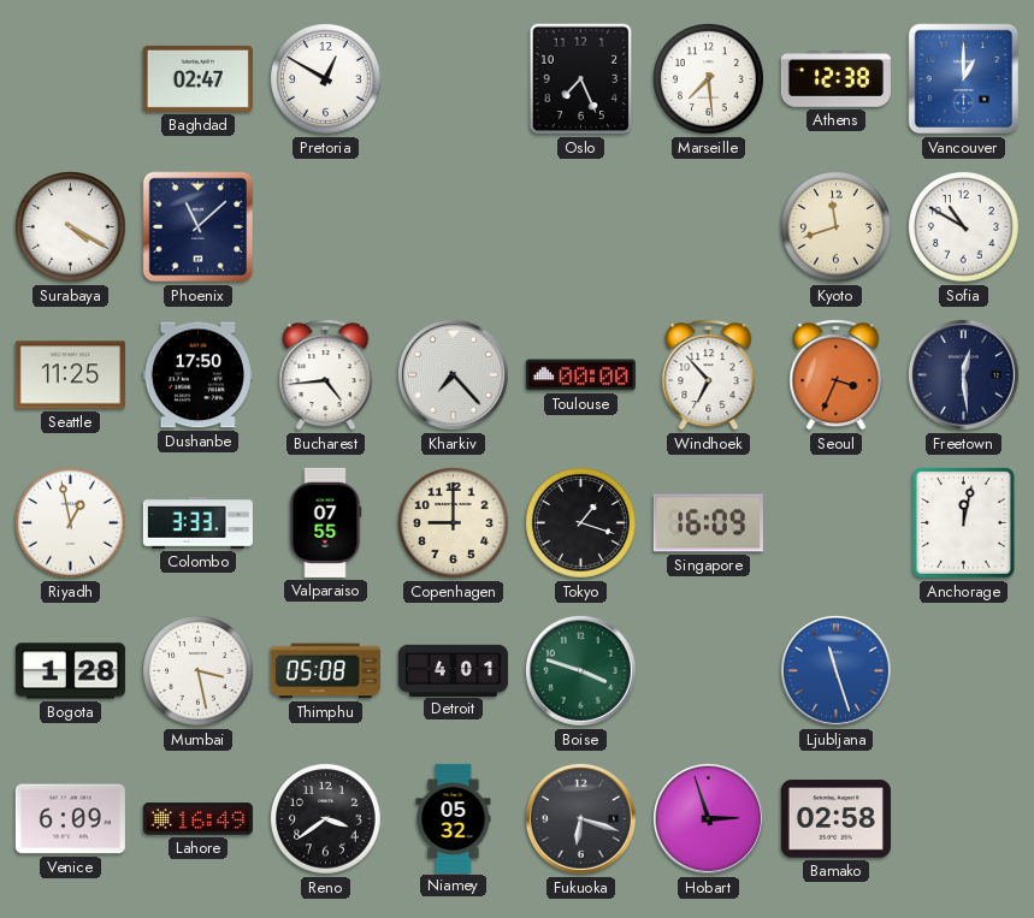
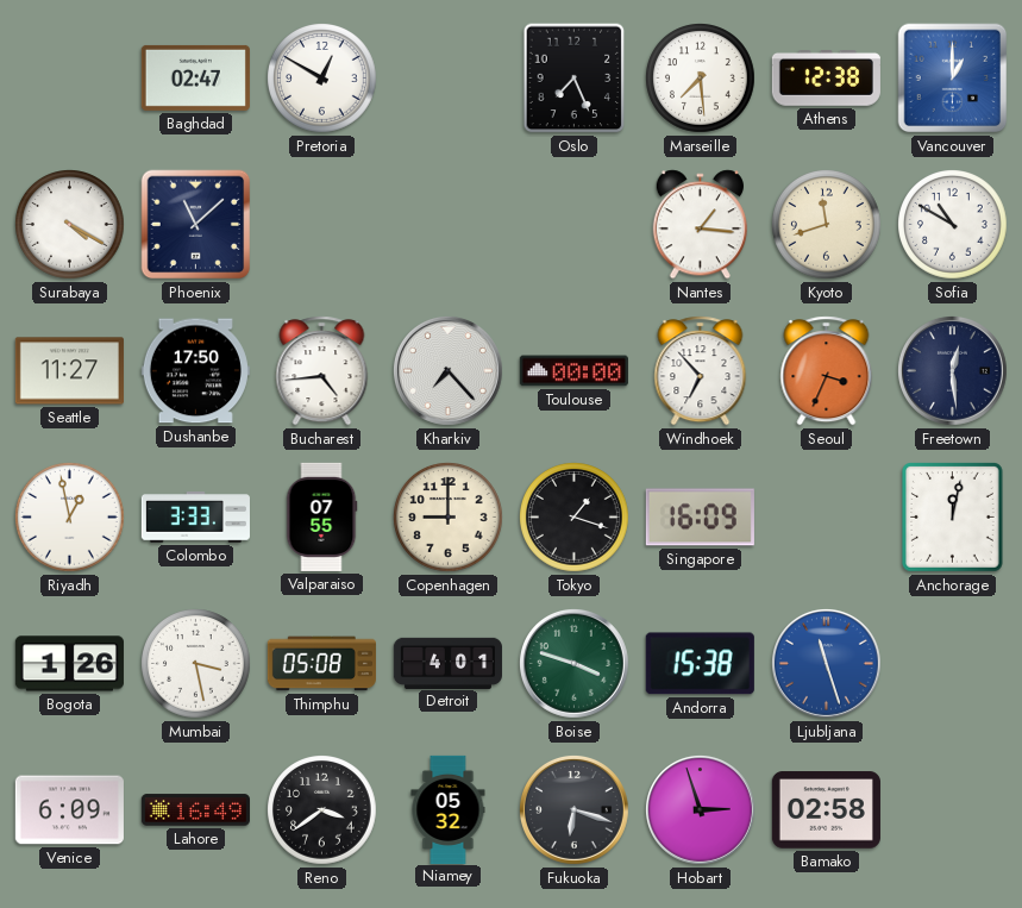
Nantes: none -> 1:16
Seattle: 11:25 -> 11:27
Bogota: 1:28 -> 1:26
Andorra: none -> 15:38
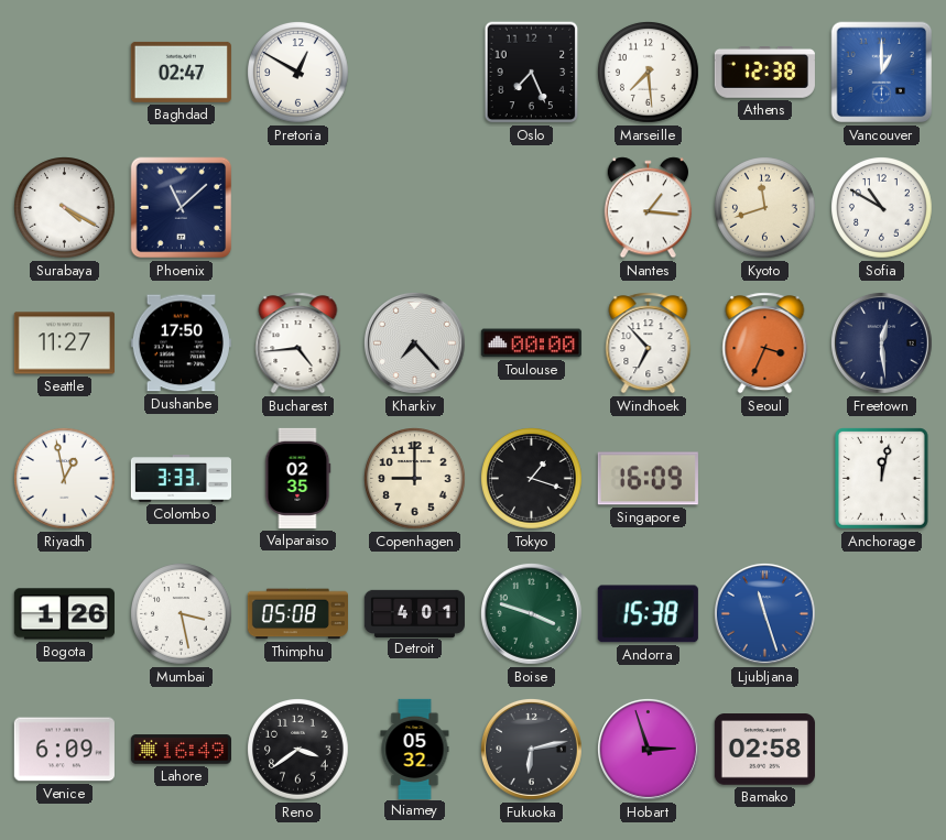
Valparaiso: 07:55 -> 02:35
Fukuoka: 6:18 -> 6:13
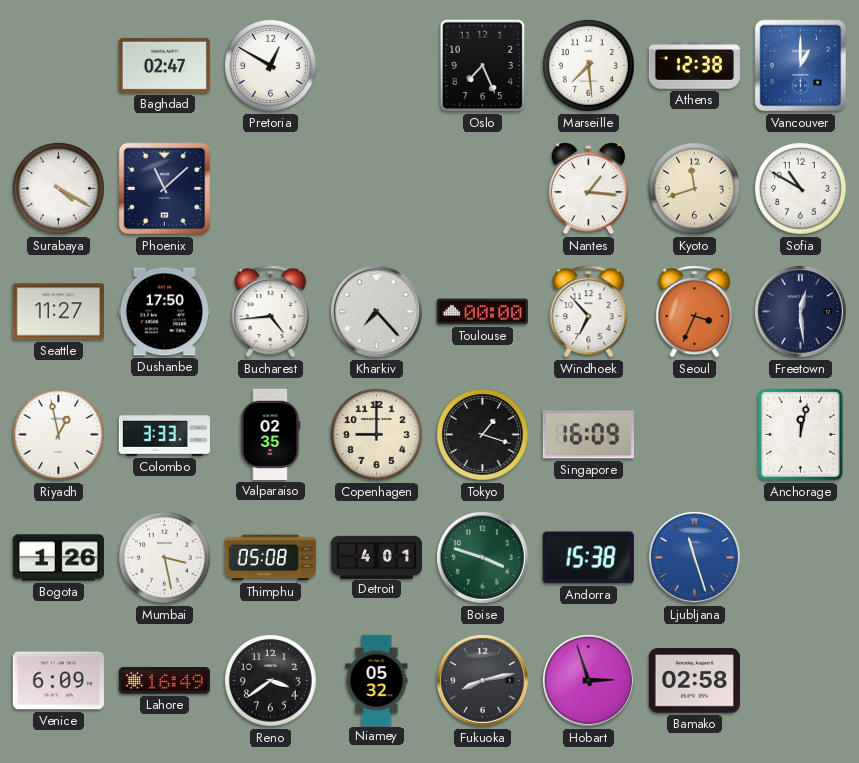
Fukuoka: 6:13 -> 8:13
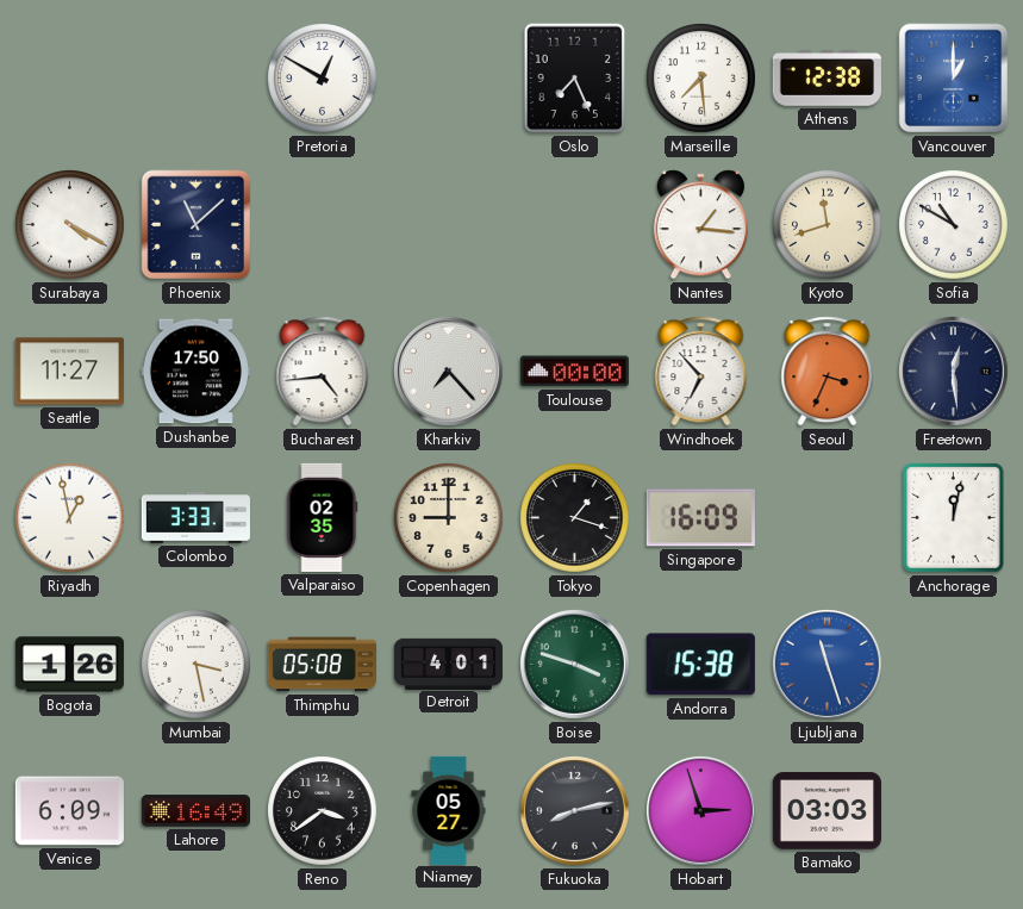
Baghdad: 02:47 -> none
Niamey: 05:32 -> 05:27
Bamako: 02:58 -> 03:03
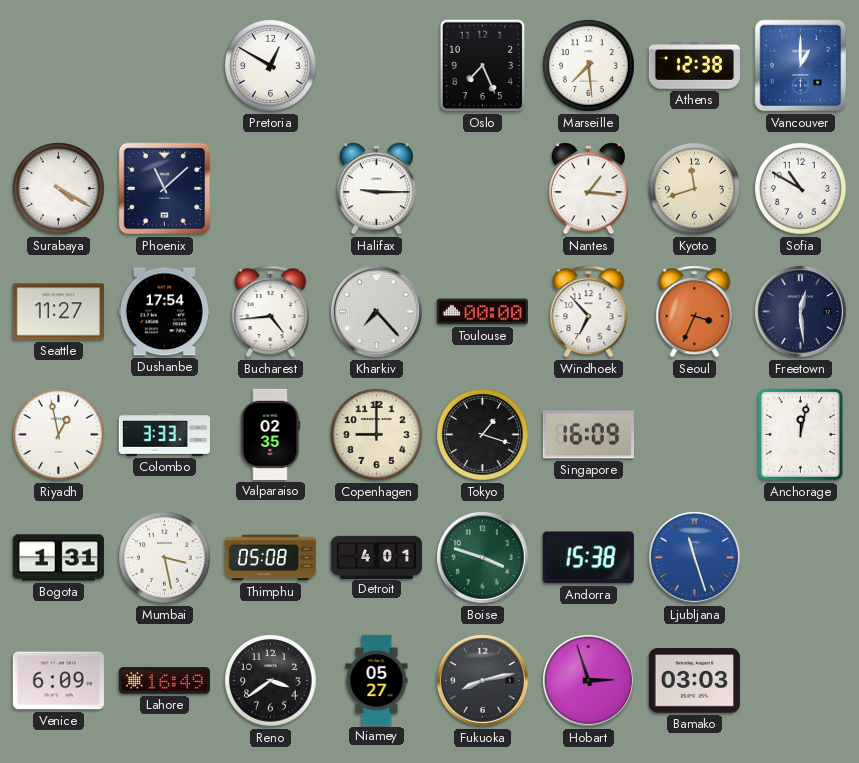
Halifax: none -> 9:15
Dushanbe: 17:50 -> 17:54
Bogota: 1:26 -> 1:31
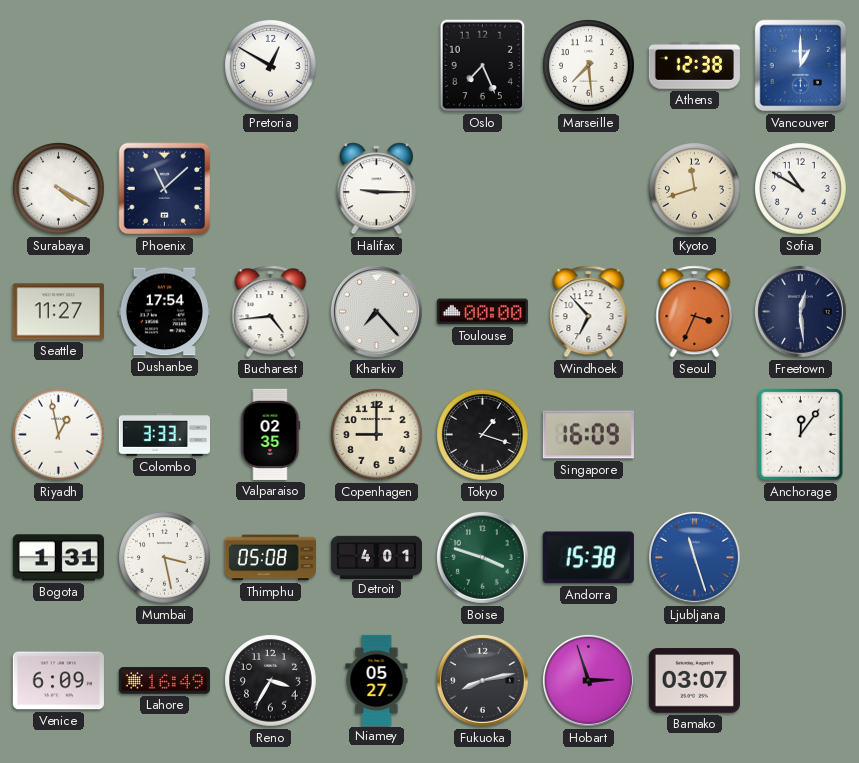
Nantes: 1:16 -> none
Anchorage: 12:02 -> 12:06
Reno: 3:39 -> 3:35
Bamako: 03:03 -> 03:07
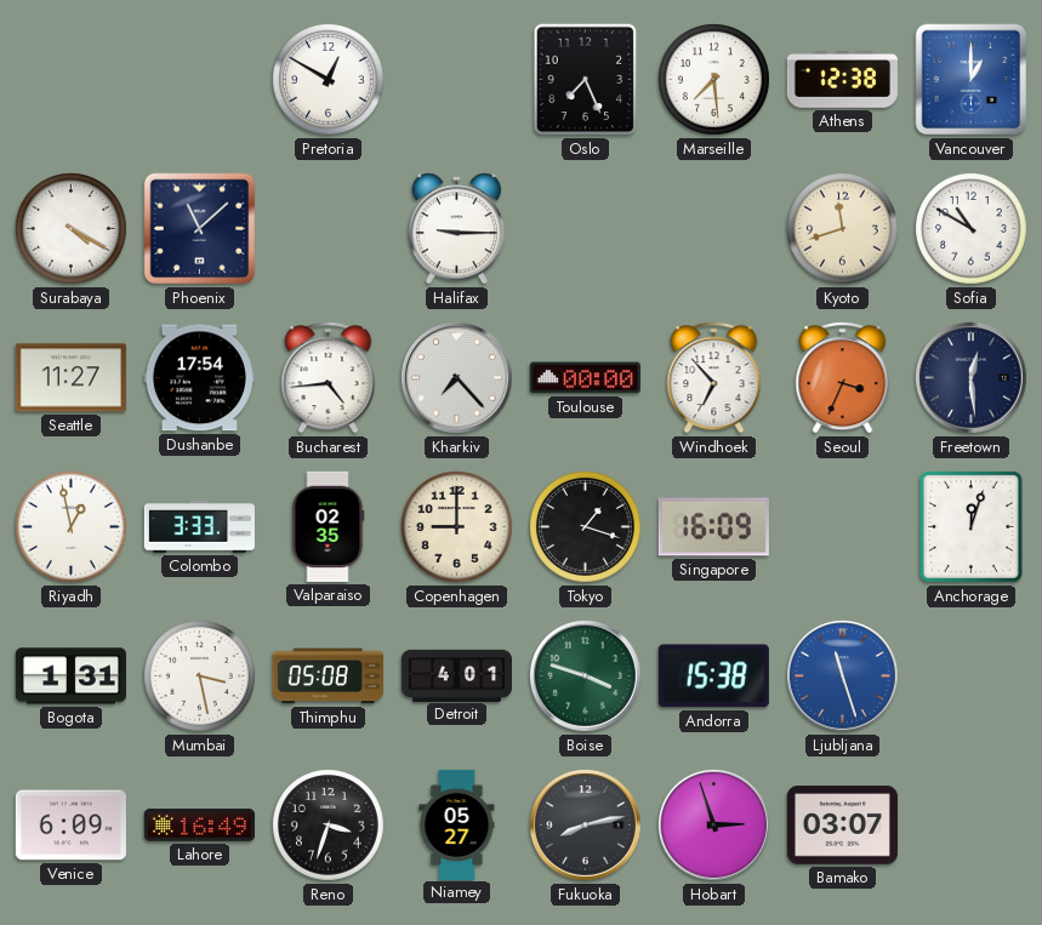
Anchorage: 12:06 -> 12:03
Reno: 3:35 -> 3:33
